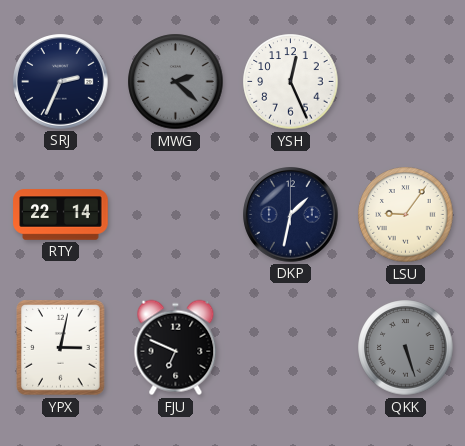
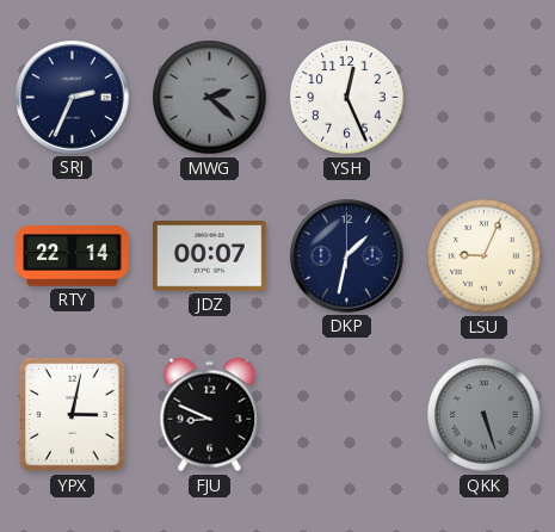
JDZ: none -> 00:07
LSU: 9:06 -> 9:04
FJU: 6:49 -> 8:49
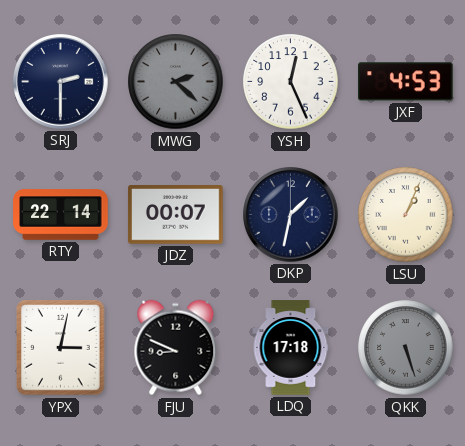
SRJ: 2:34 -> 2:30
JXF: none -> 4:53
LSU: 9:04 -> 1:04
LDQ: none -> 17:18
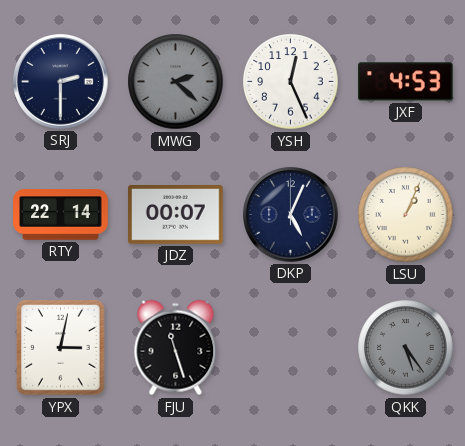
DKP: 1:32 -> 5:04
FJU: 8:49 -> 11:27
LDQ: 17:18 -> none
QKK: 5:27 -> 5:24
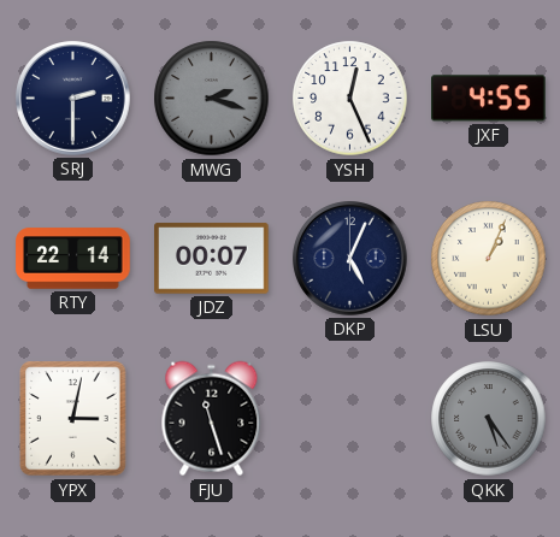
MWG: 2:22 -> 2:18
JXF: 4:53 -> 4:55
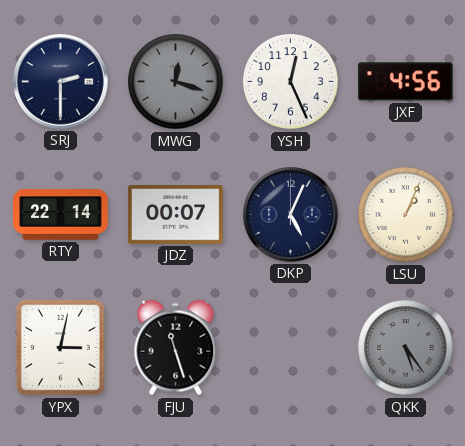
MWG: 2:18 -> 12:18
JXF: 4:55 -> 4:56
